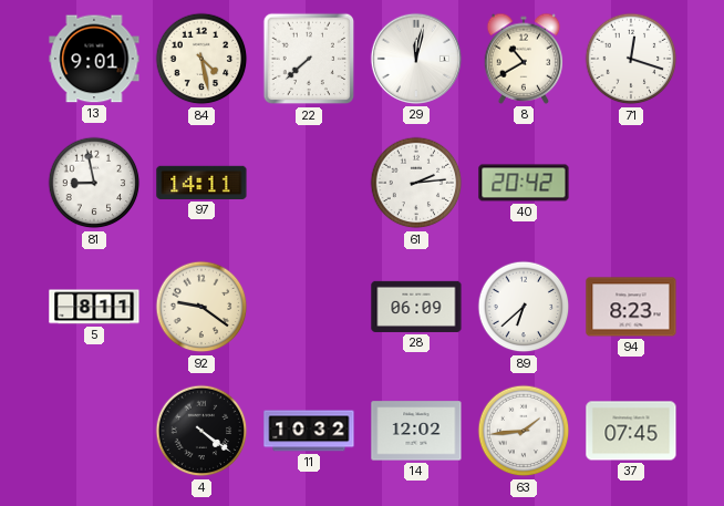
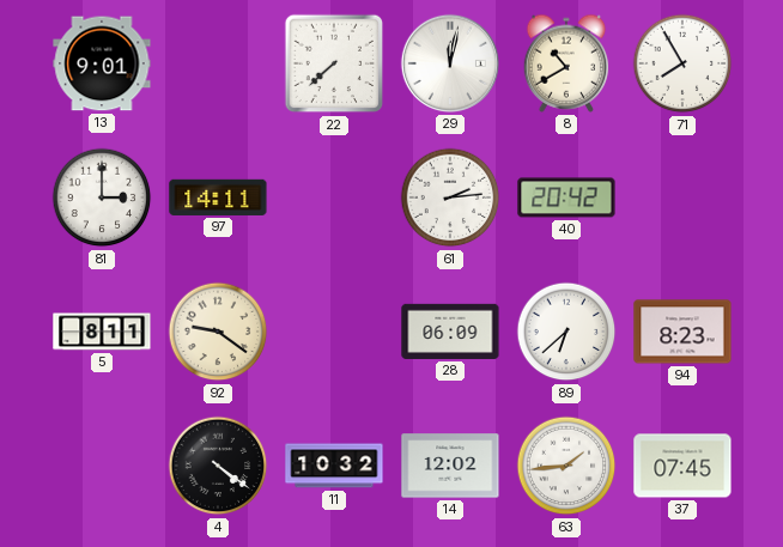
84: 4:28 -> none
71: 12:18 -> 7:55
81: 8:58 -> 3:00
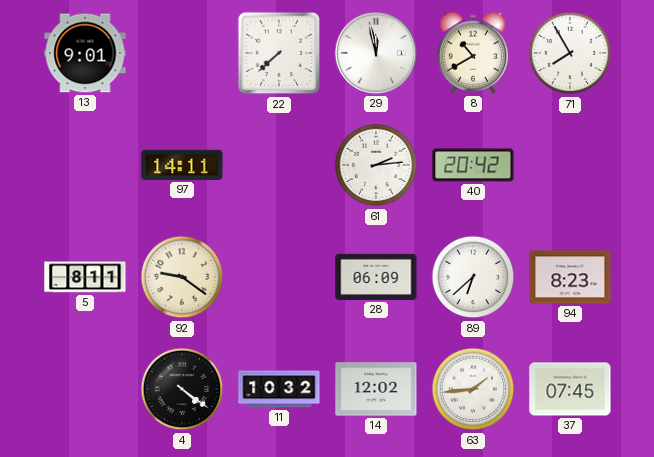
29: 12:02 -> 11:58
81: 3:00 -> none
